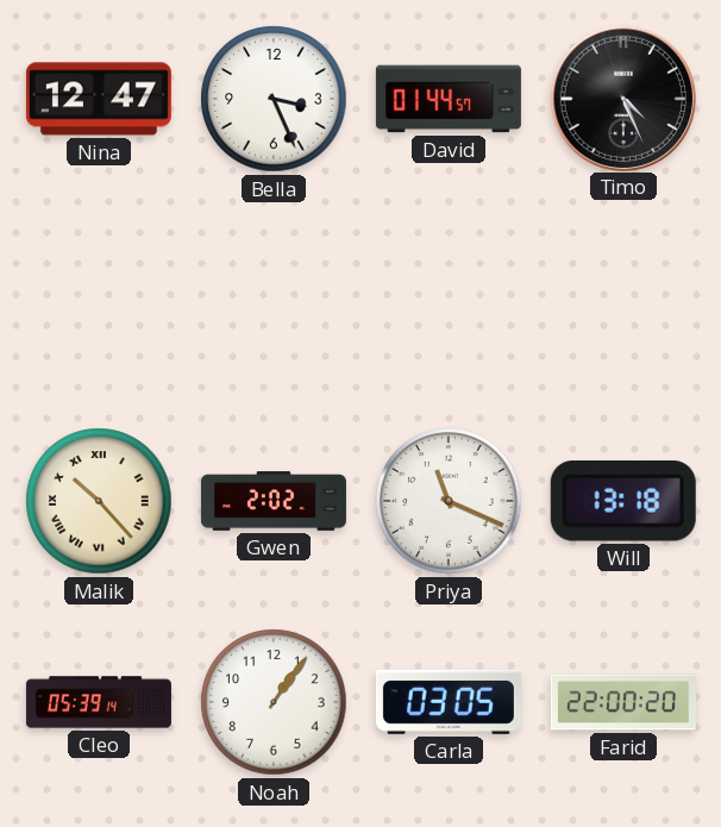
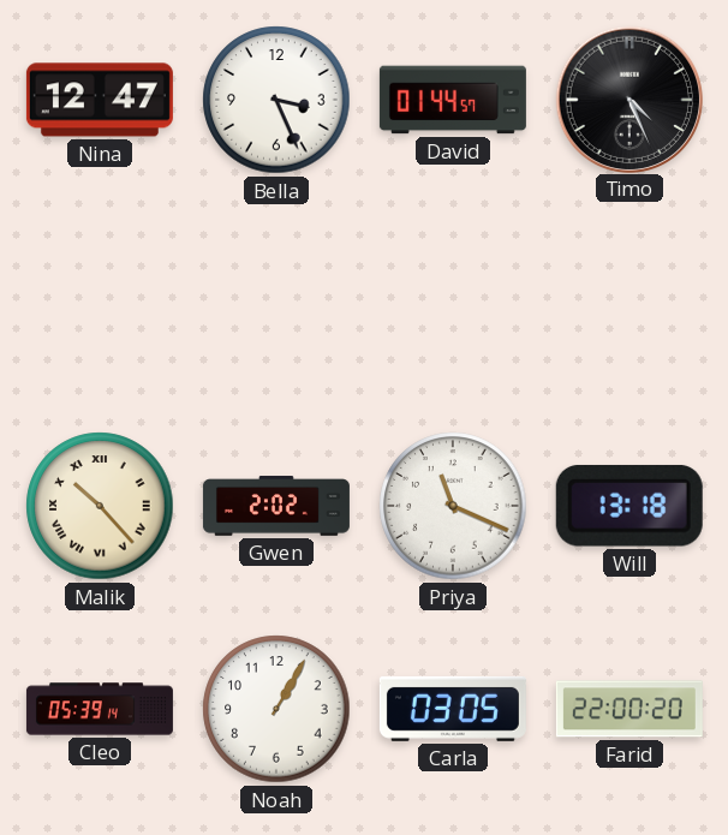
Noah: 1:06 -> 1:05
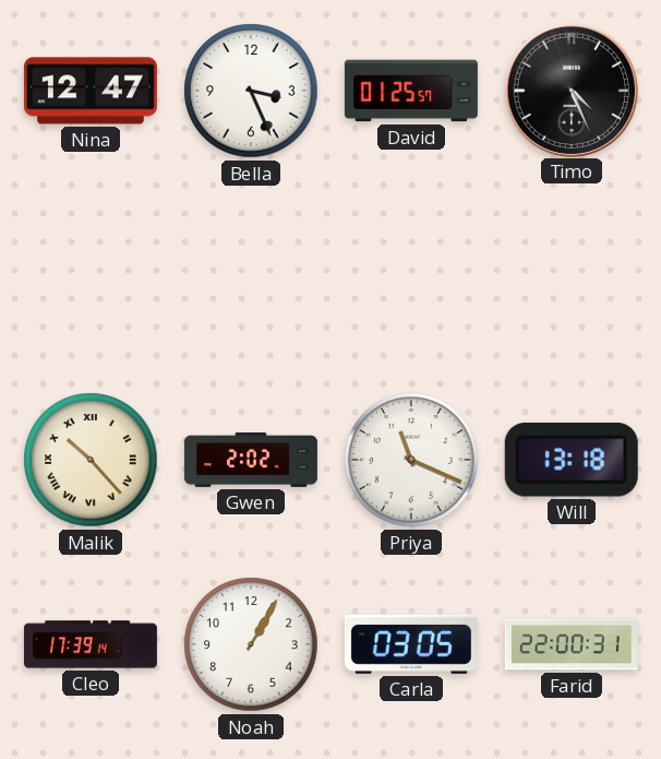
David: 01:44 -> 01:25
Cleo: 05:39 -> 17:39
Farid: 22:00:20 -> 22:00:31
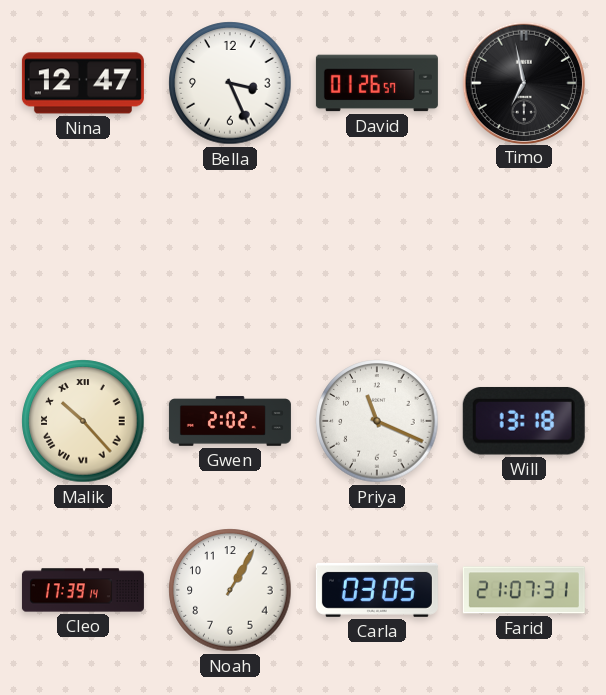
David: 01:25 -> 01:26
Timo: 4:26 -> 6:58
Farid: 22:00 -> 21:07
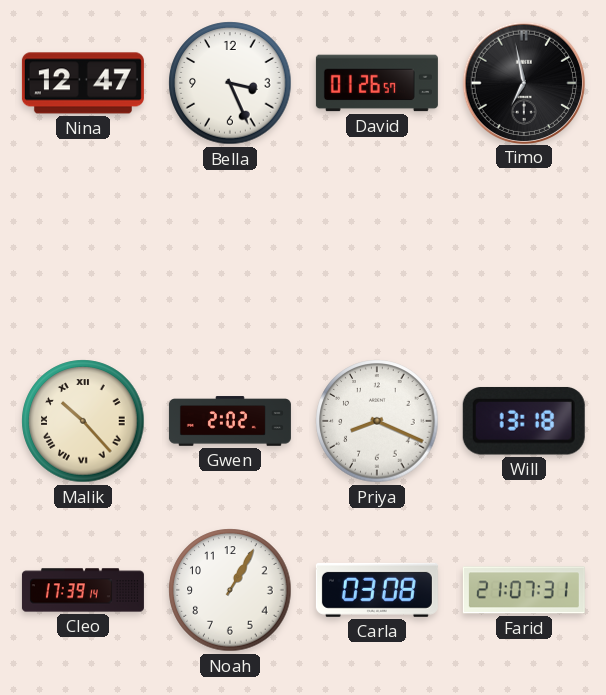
Priya: 11:19 -> 8:19
Carla: 03:05 -> 03:08
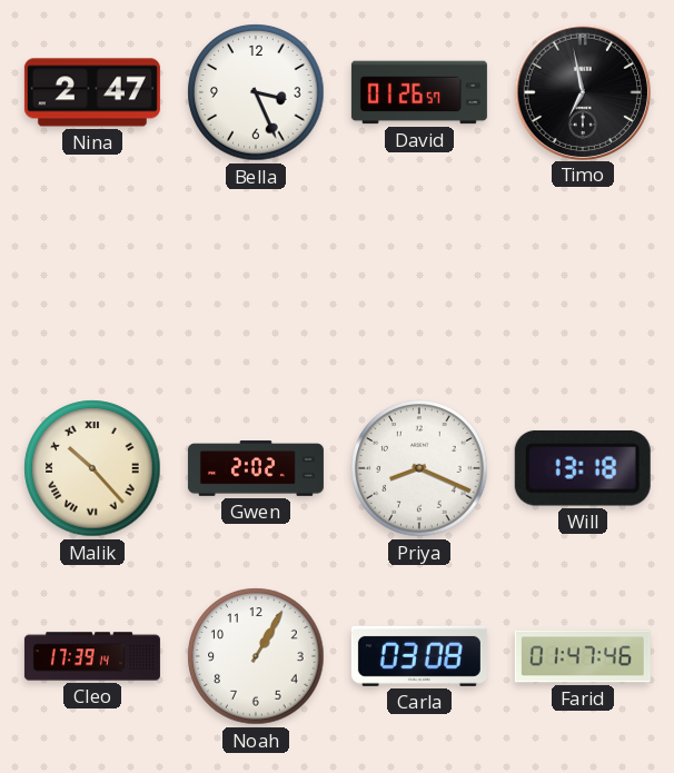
Nina: 12:47 -> 2:47
Farid: 21:07 -> 01:47
